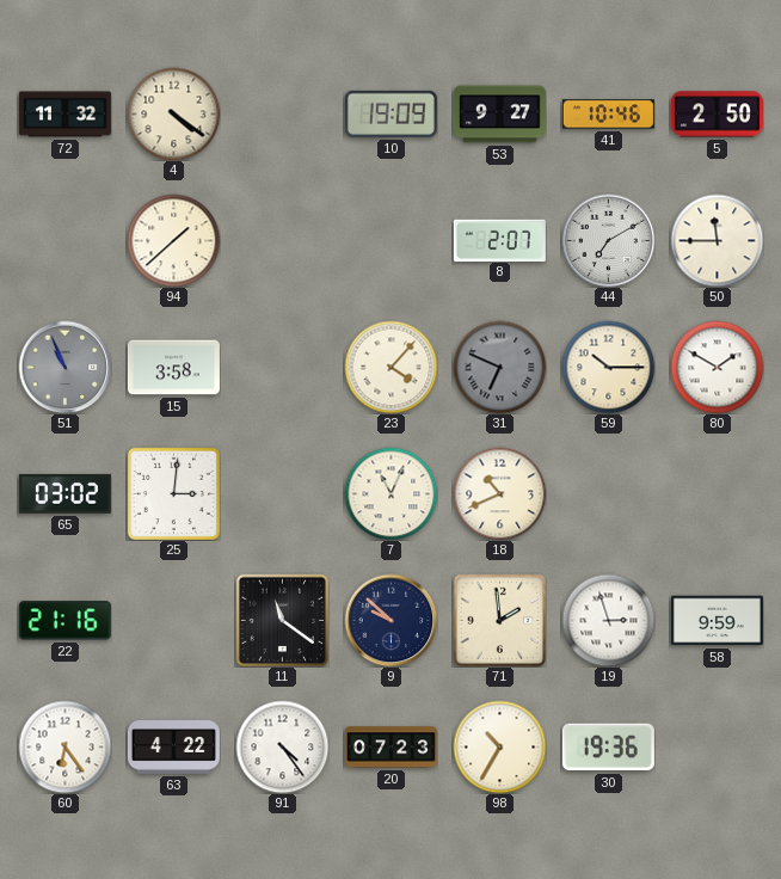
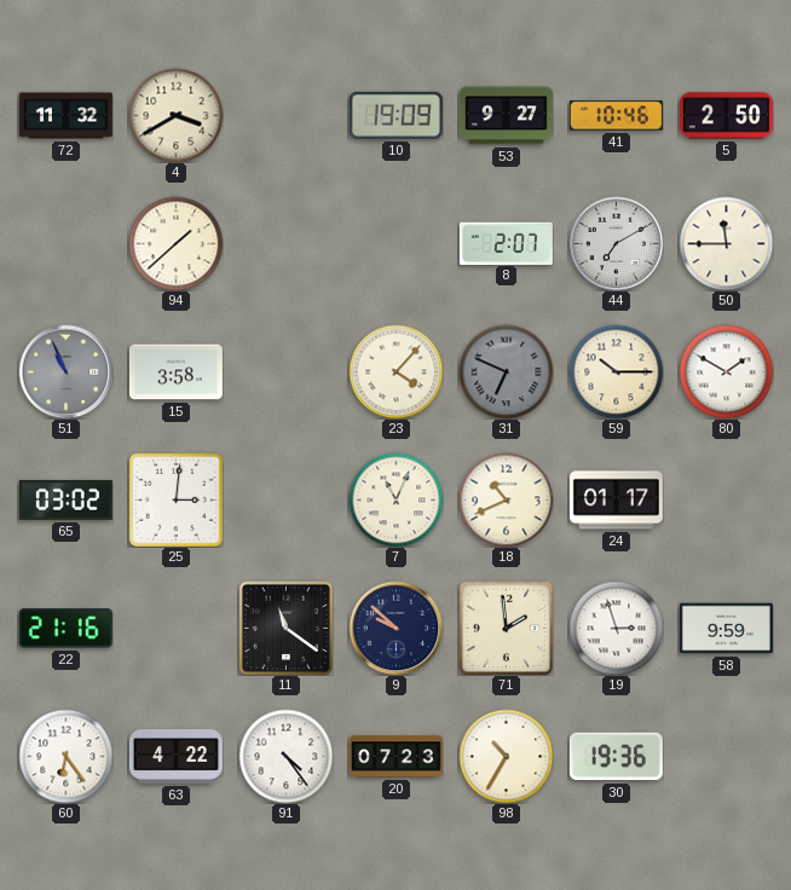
4: 4:21 -> 3:40
24: none -> 01:17
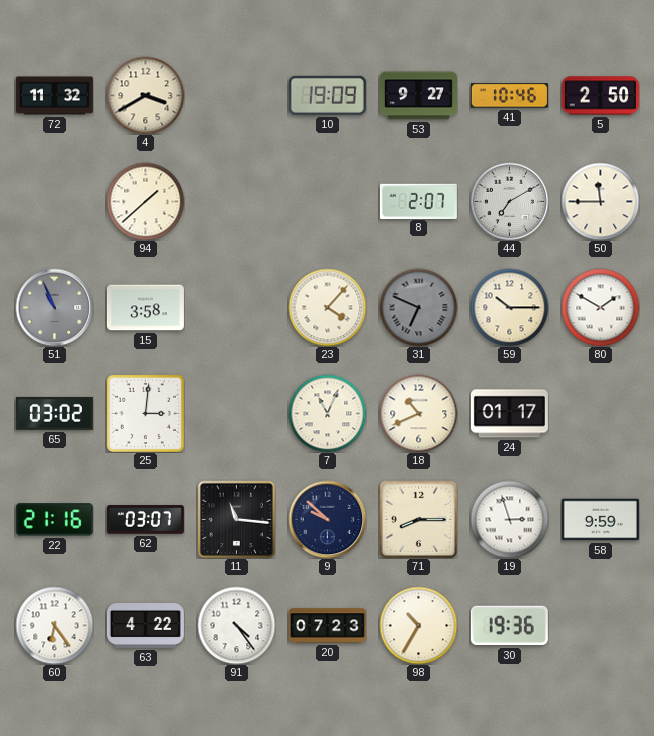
62: none -> 03:07
11: 11:21 -> 11:16
71: 1:59 -> 8:15
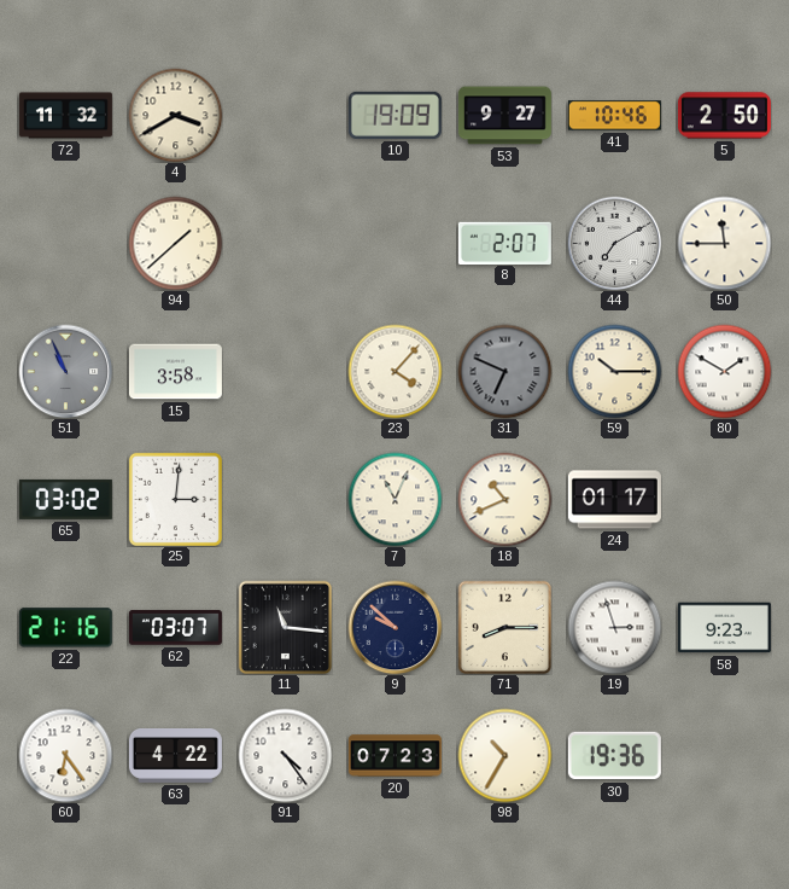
58: 9:59 -> 9:23
